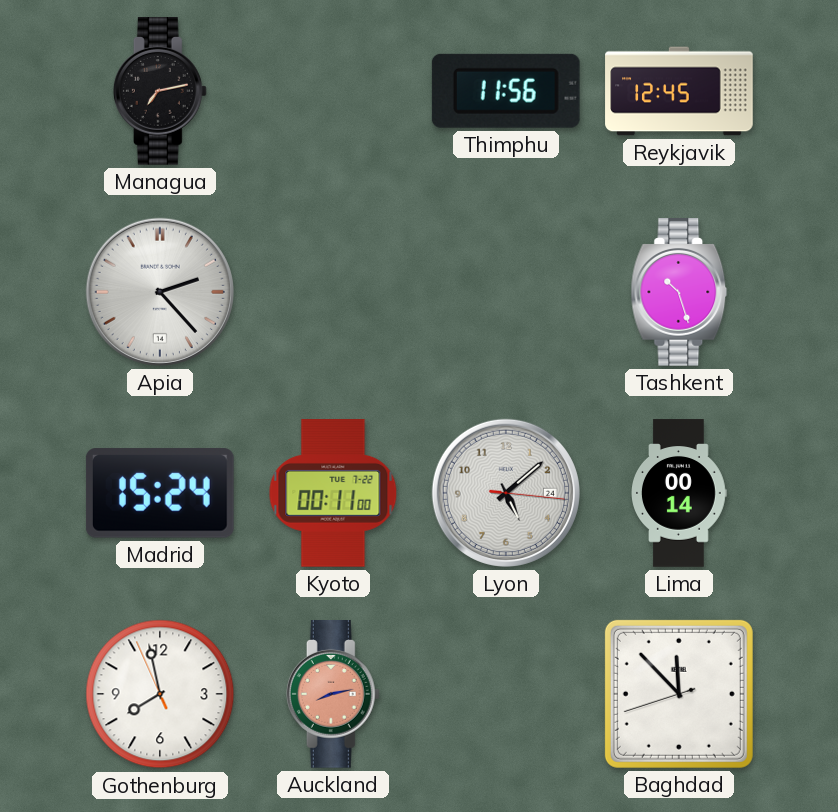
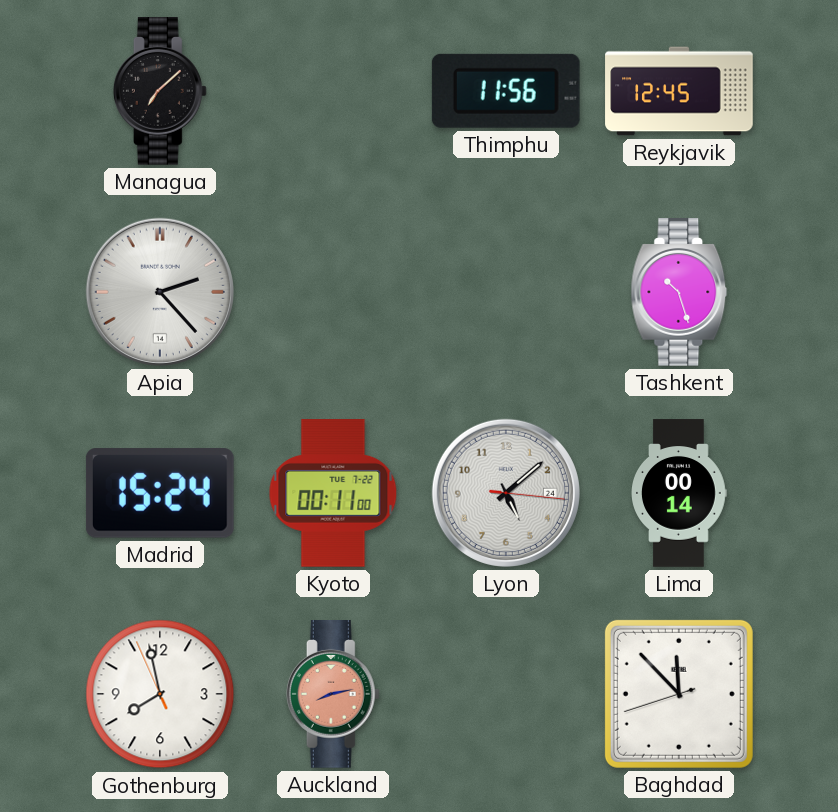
Managua: 7:13 -> 7:08
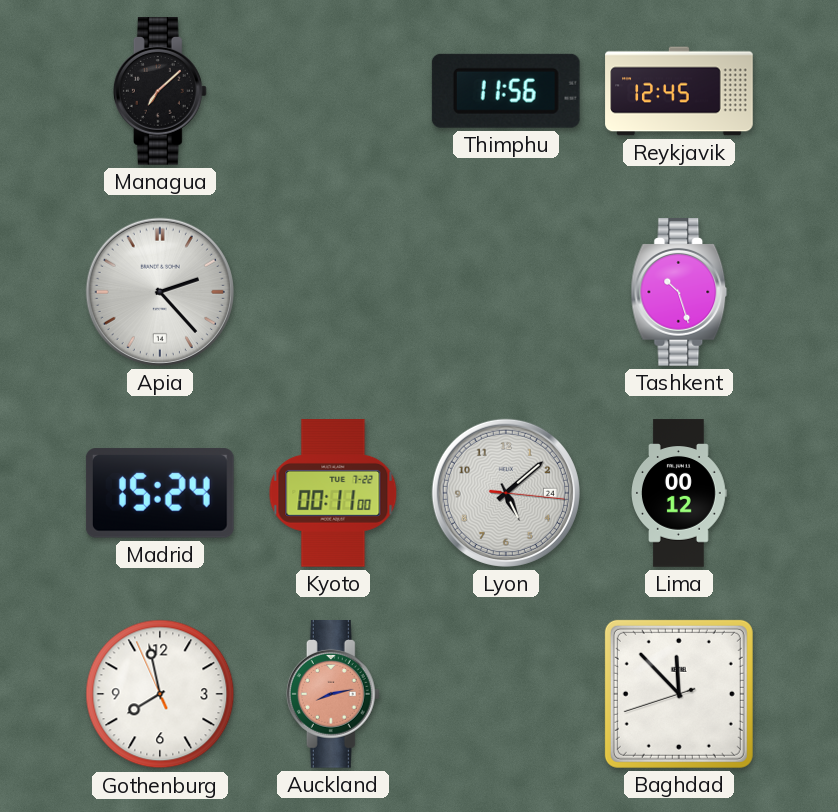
Lima: 00:14 -> 00:12
